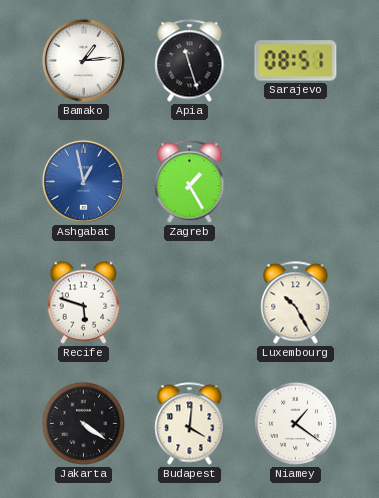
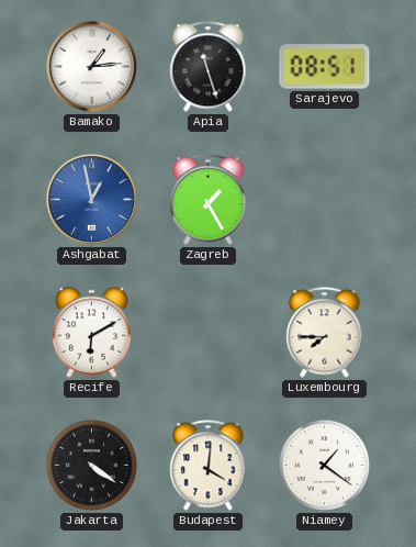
Recife: 5:48 -> 6:10
Luxembourg: 10:25 -> 7:45
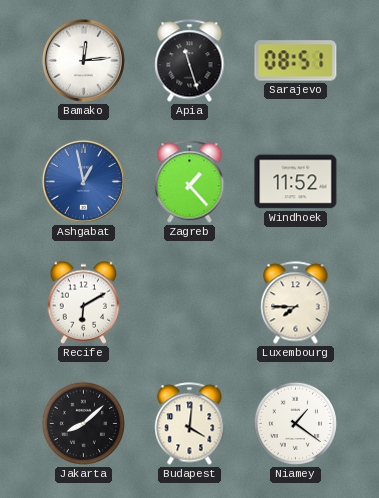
Bamako: 1:14 -> 12:14
Zagreb: 1:25 -> 1:23
Windhoek: none -> 11:52
Jakarta: 4:21 -> 8:08
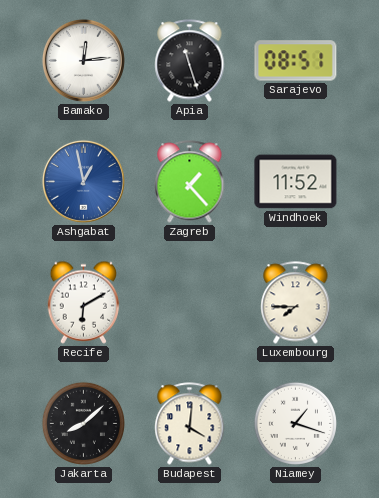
Niamey: 1:21 -> 1:18
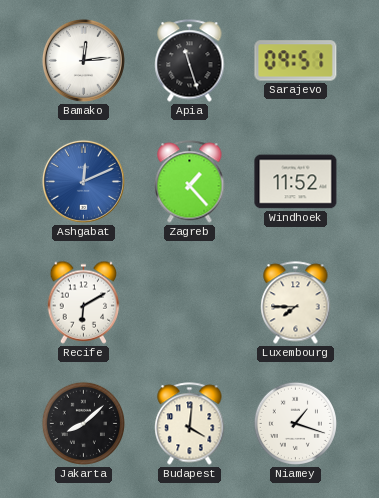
Sarajevo: 08:51 -> 09:51
Ashgabat: 12:58 -> 12:11
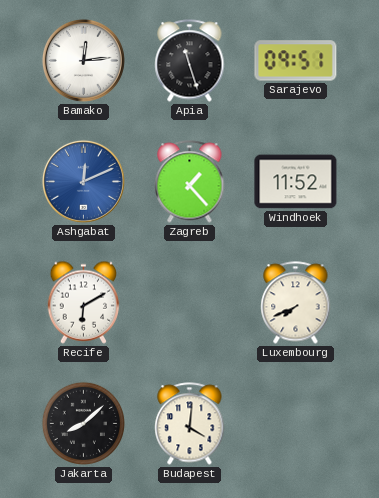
Luxembourg: 7:45 -> 7:41
Niamey: 1:18 -> none
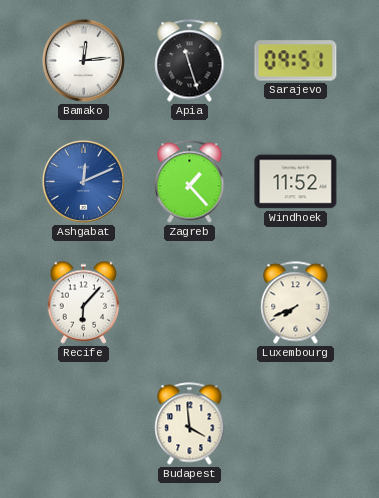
Recife: 6:10 -> 6:07
Jakarta: 8:08 -> none
Budapest: 4:01 -> 3:59
